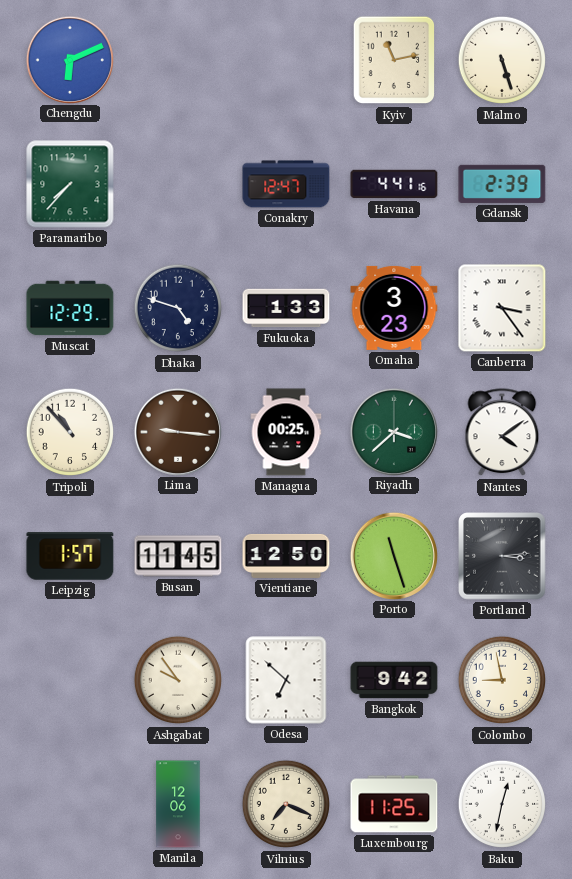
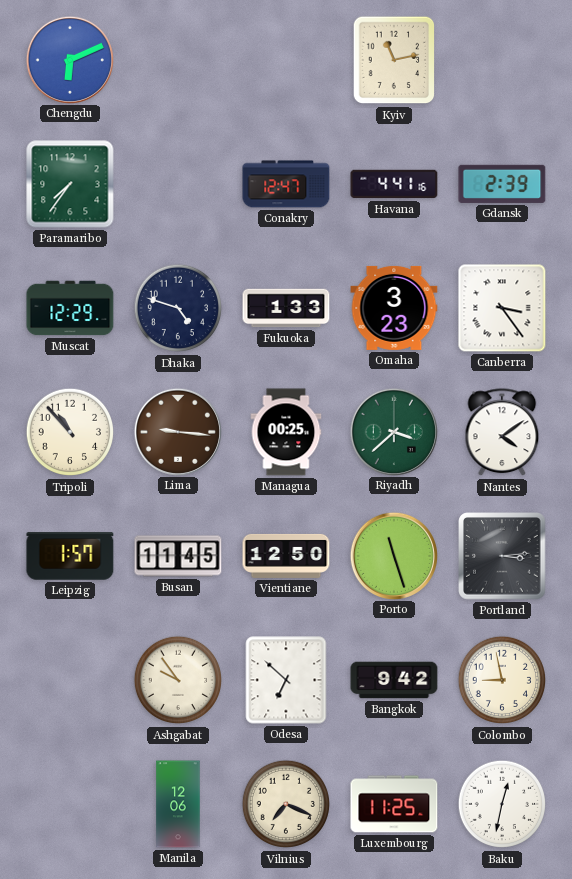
Malmo: 5:27 -> none
Paramaribo: 7:37 -> 7:36
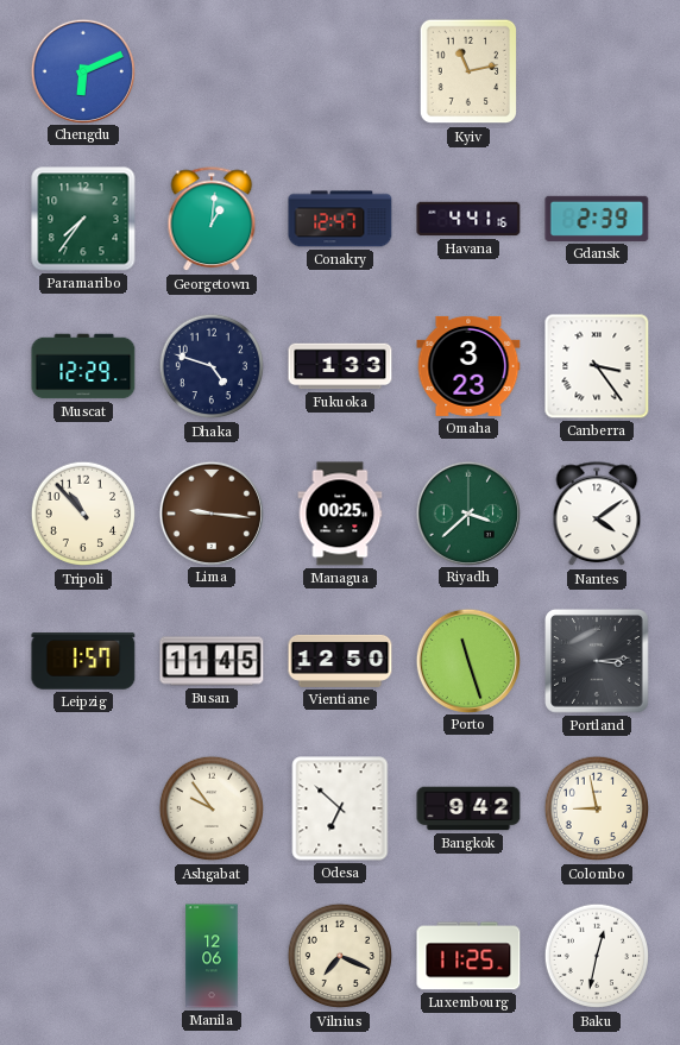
Georgetown: none -> 1:01
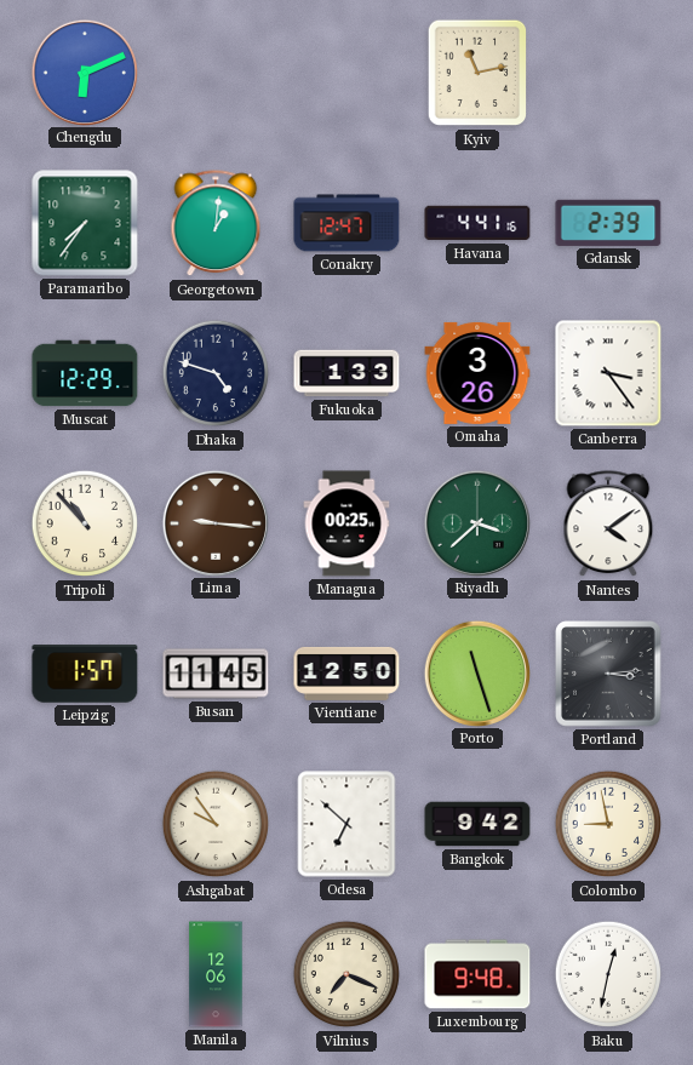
Omaha: 3:23 -> 3:26
Luxembourg: 11:25 -> 9:48
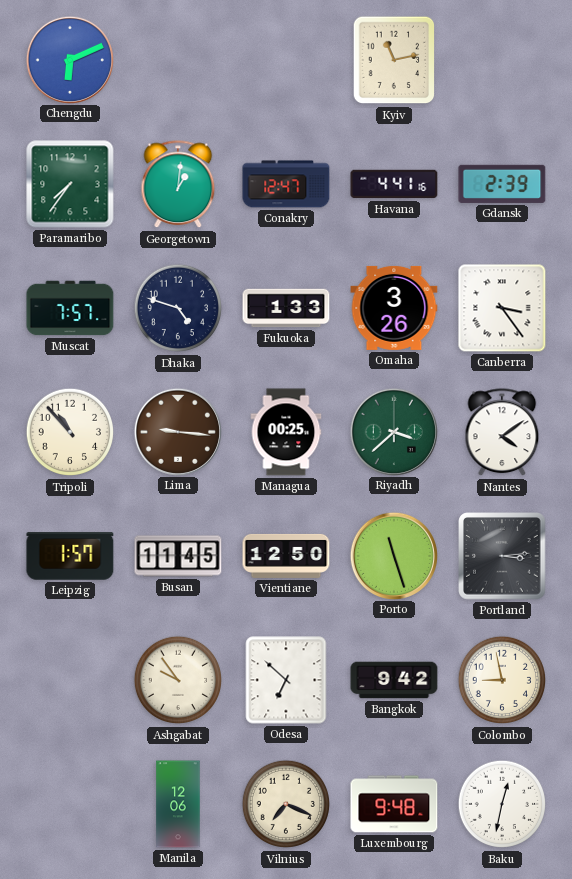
Muscat: 12:29 -> 7:57
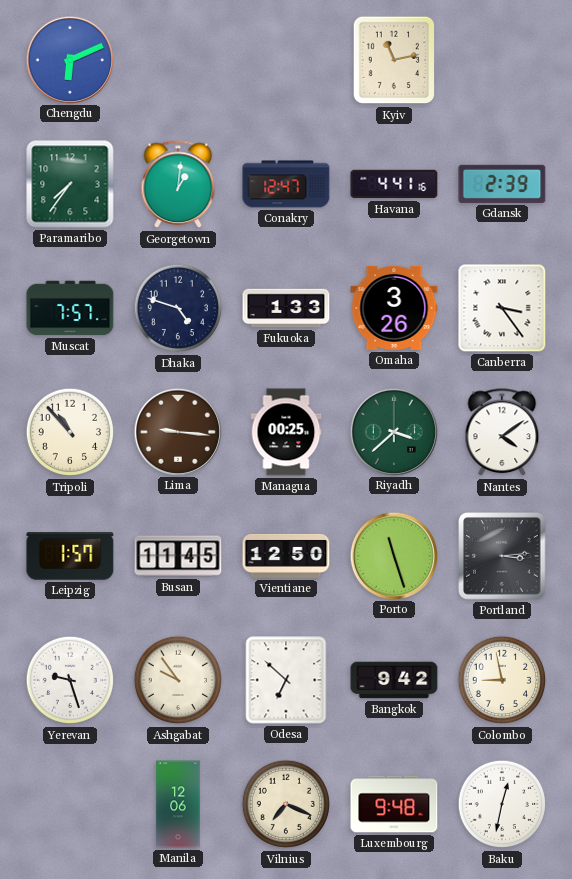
Yerevan: none -> 9:27
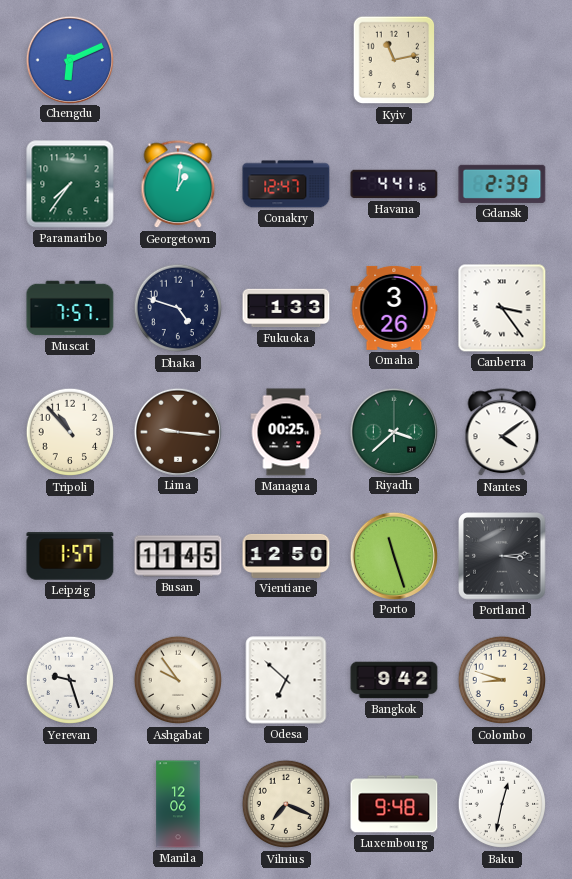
Colombo: 8:58 -> 8:48
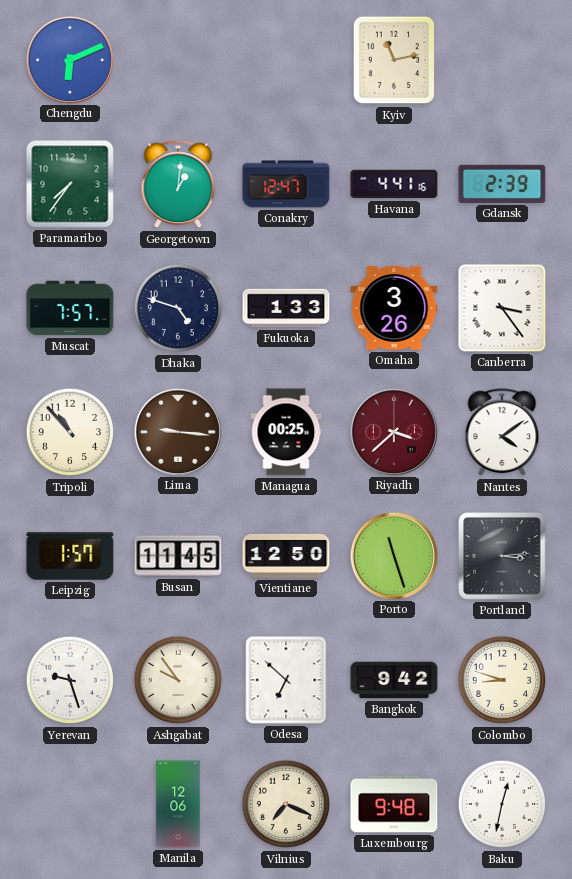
Riyadh dial: green -> burgundy
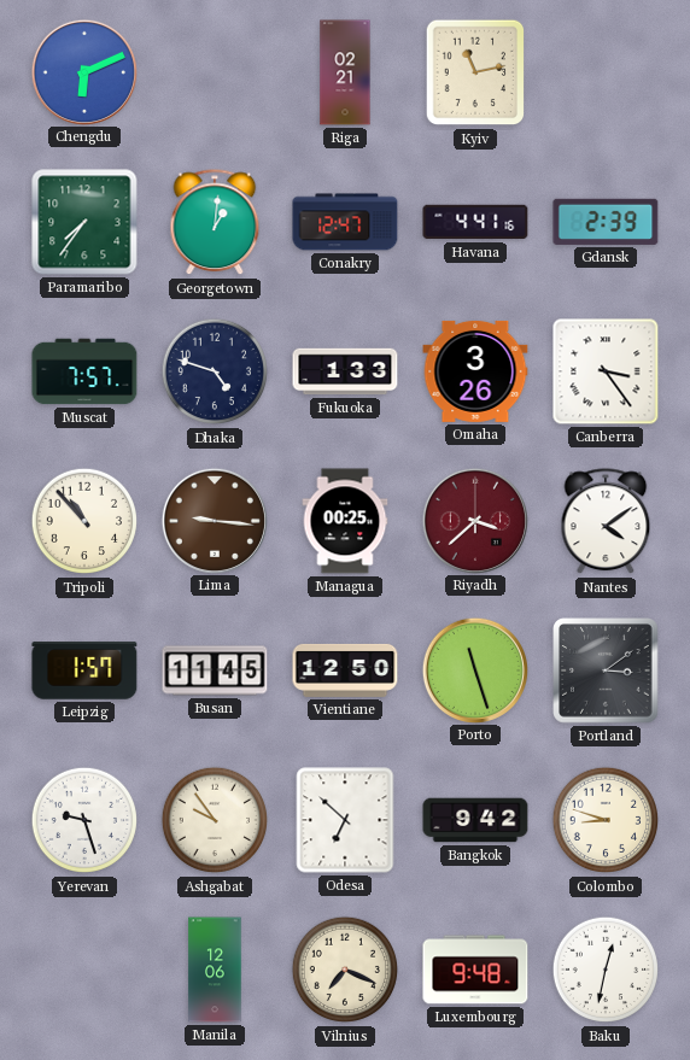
Riga: none -> 02:21
Portland: 3:14 -> 3:09
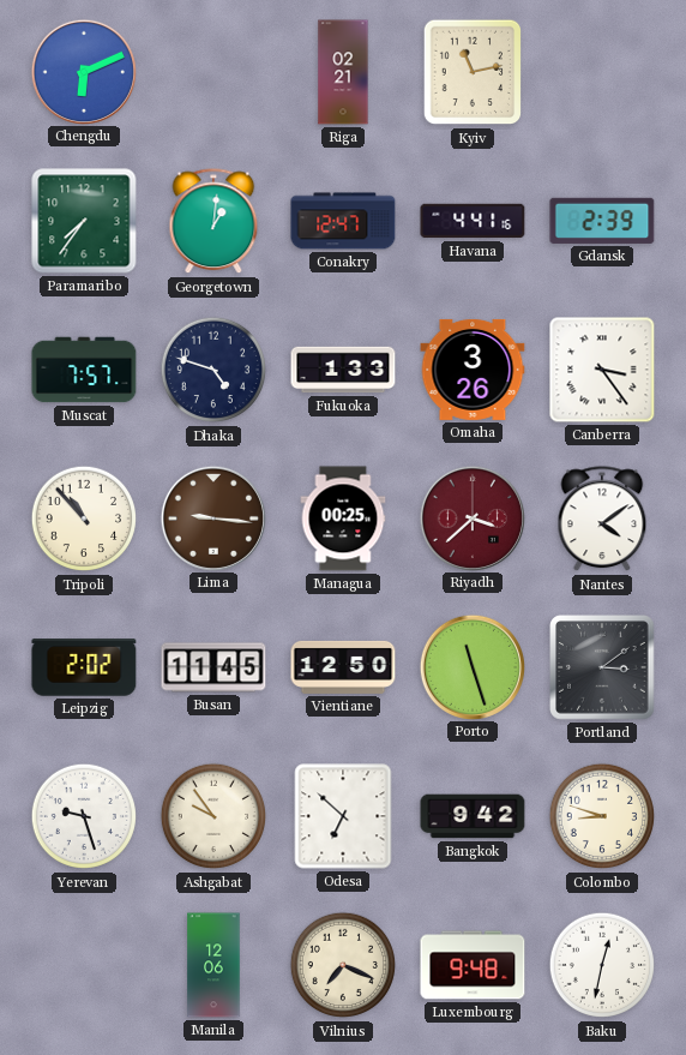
Leipzig: 1:57 -> 2:02
